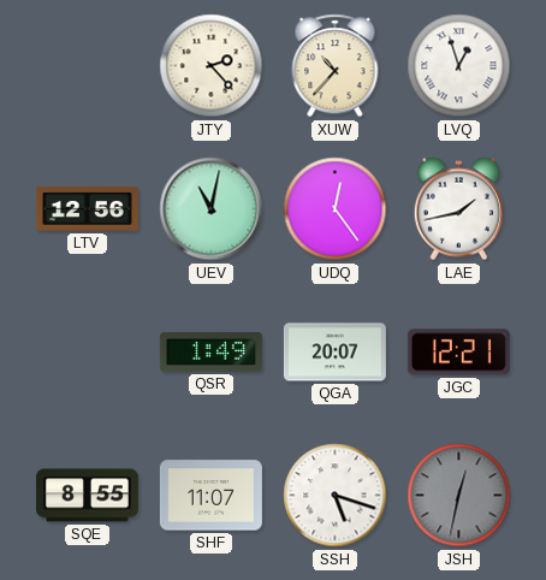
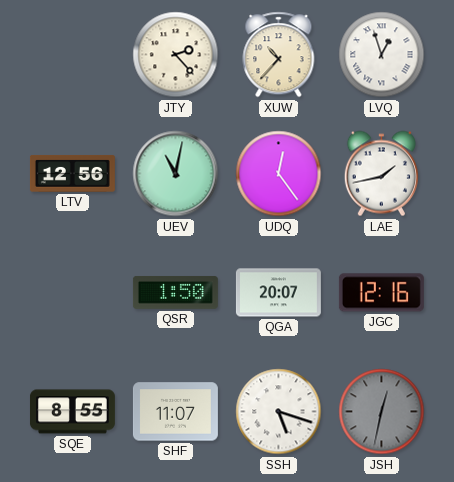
QSR: 1:49 -> 1:50
JGC: 12:21 -> 12:16
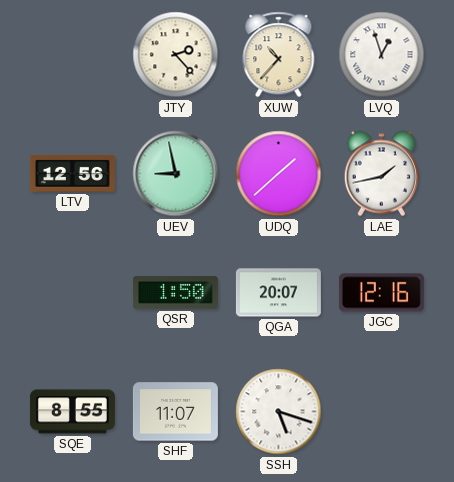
UEV: 11:02 -> 8:58
UDQ: 12:24 -> 1:38
JSH: 12:32 -> none
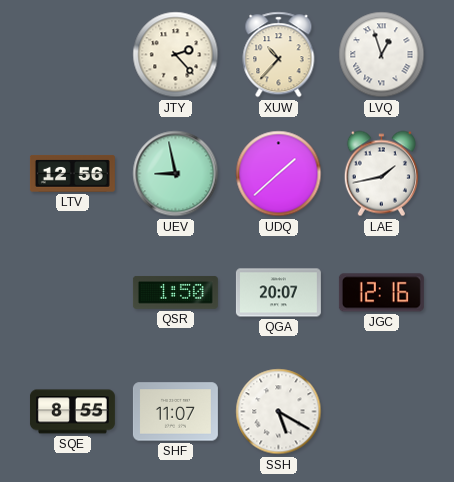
SSH: 5:18 -> 5:20
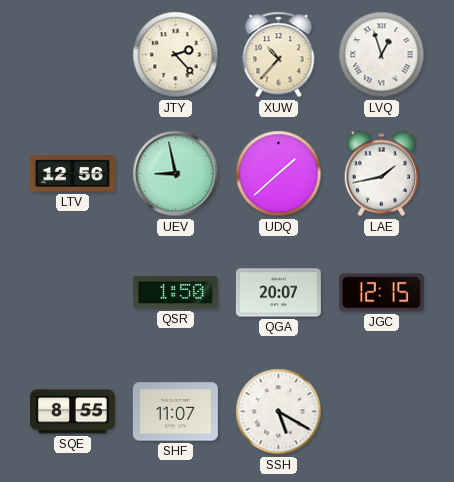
JGC: 12:16 -> 12:15
